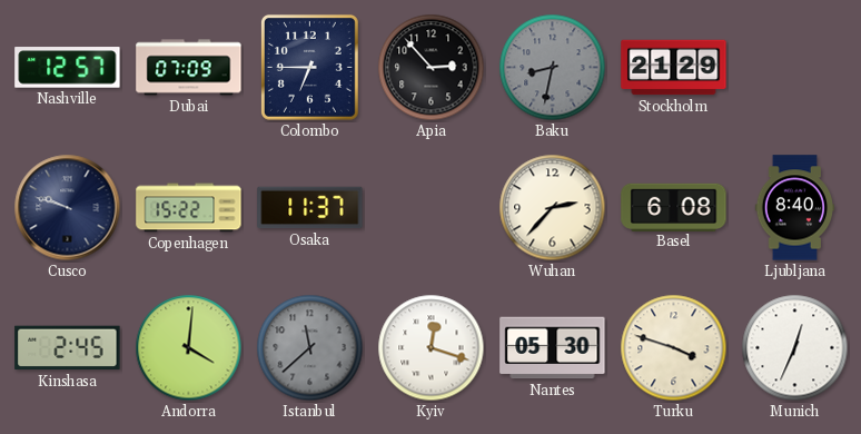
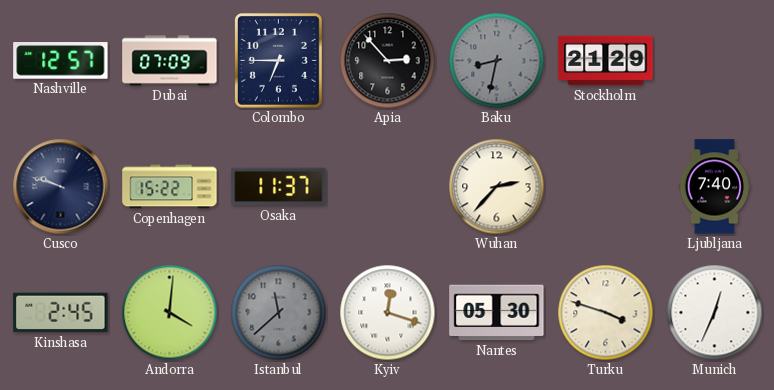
Basel: 6:08 -> none
Ljubljana: 8:40 -> 7:40
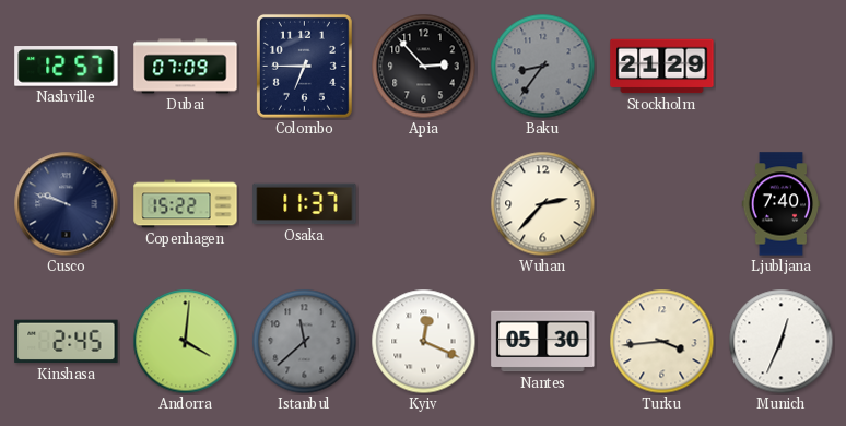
Baku: 8:32 -> 8:36
Kyiv: 12:18 -> 12:19
Turku: 3:48 -> 3:44
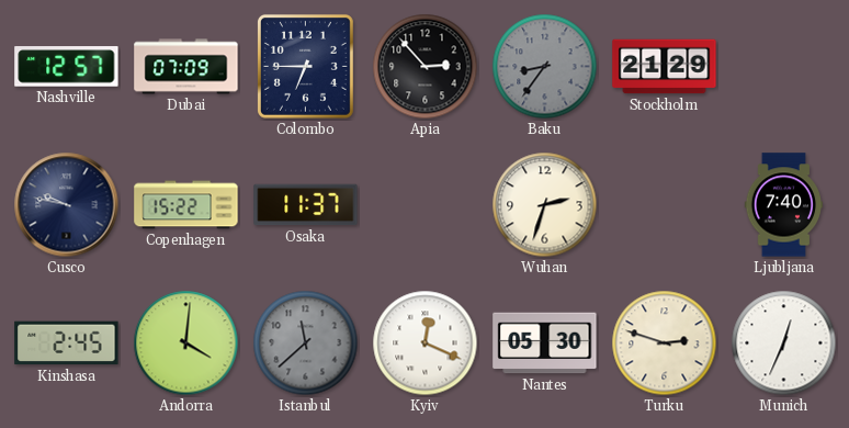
Cusco: 9:48 -> 9:47
Wuhan: 2:37 -> 2:33
Turku: 3:44 -> 2:48
